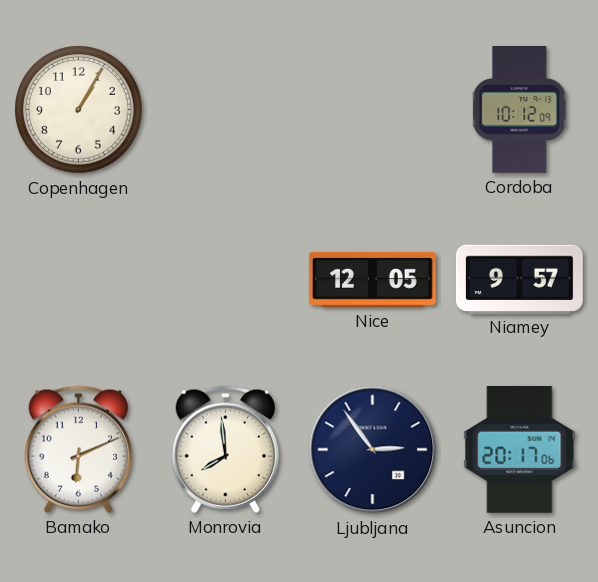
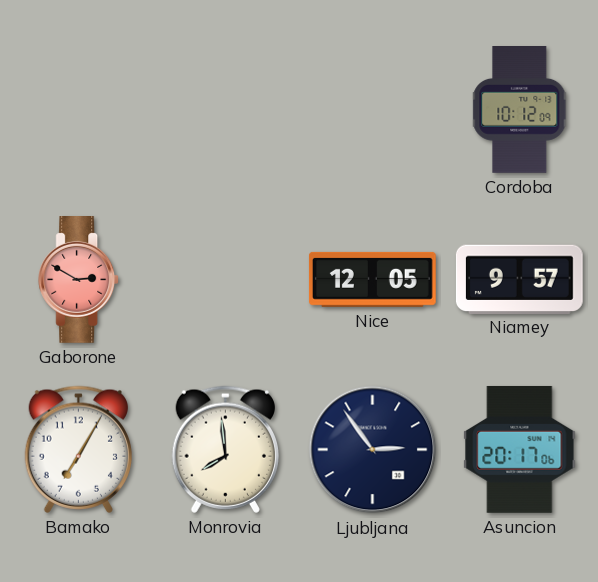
Copenhagen: 1:05 -> none
Gaborone: none -> 2:50
Bamako: 6:11 -> 7:05
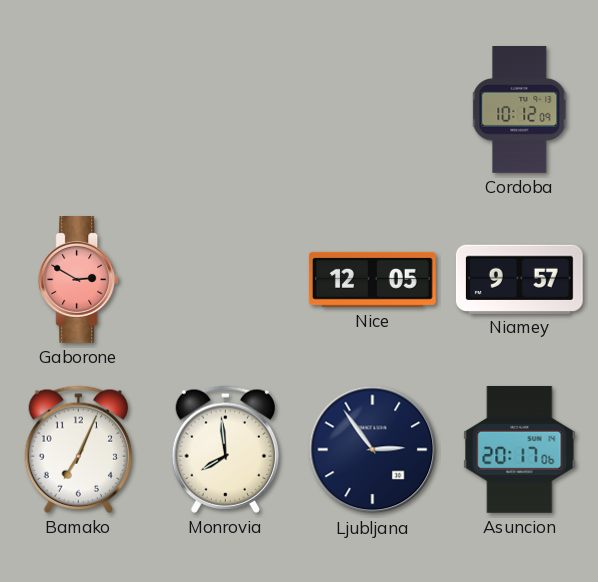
Bamako: 7:05 -> 7:04
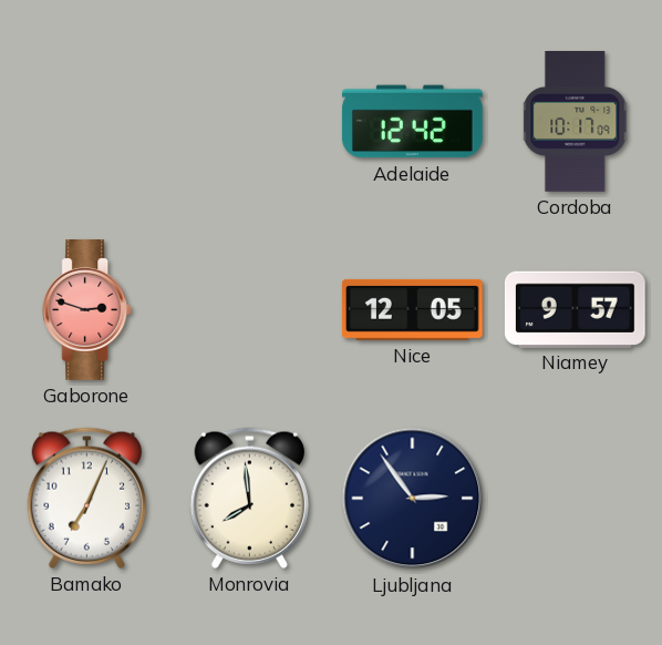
Adelaide: none -> 12:42
Cordoba: 10:12 -> 10:17
Gaborone: 2:50 -> 2:48
Asuncion: 20:17 -> none
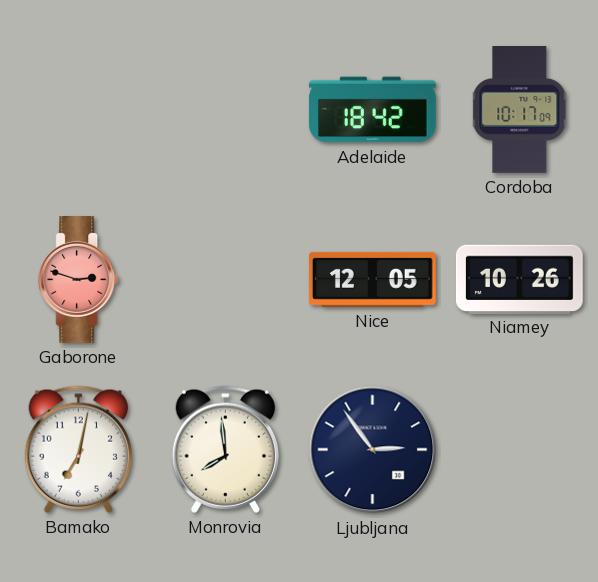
Adelaide: 12:42 -> 18:42
Niamey: 9:57 -> 10:26
Bamako: 7:04 -> 7:02
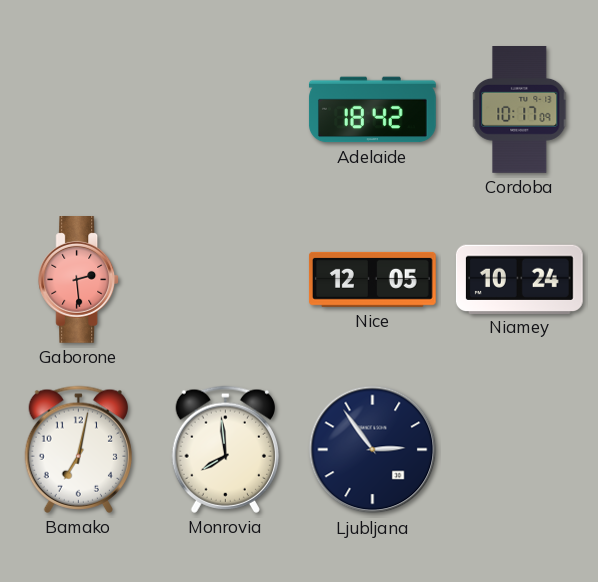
Gaborone: 2:48 -> 2:29
Niamey: 10:26 -> 10:24
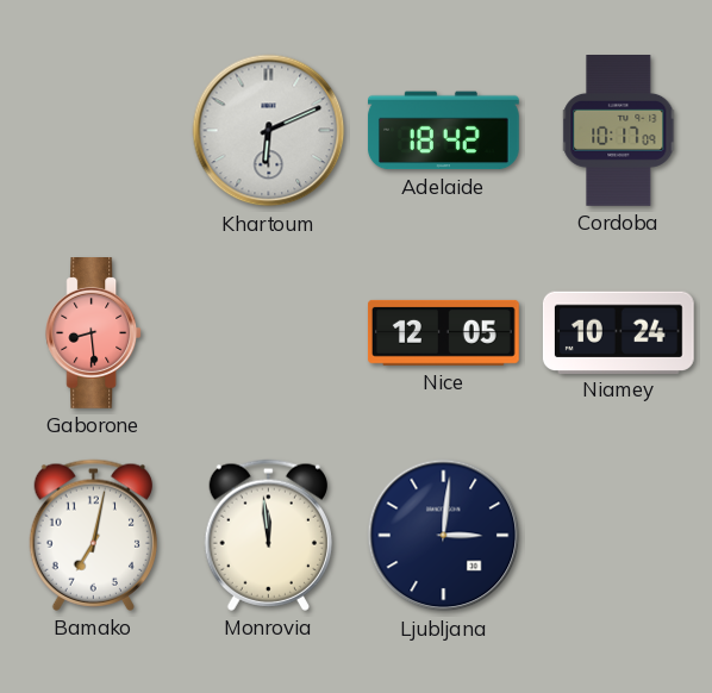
Khartoum: none -> 6:11
Gaborone: 2:29 -> 8:29
Monrovia: 7:59 -> 11:59
Ljubljana: 2:54 -> 3:01
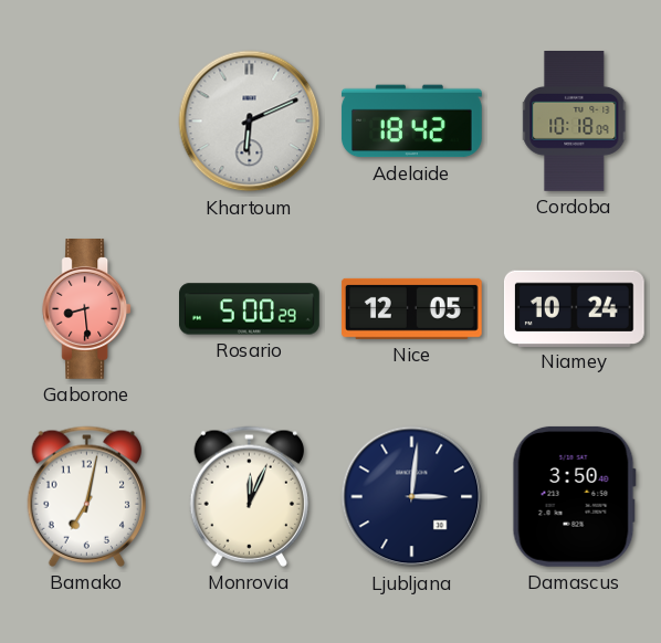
Cordoba: 10:17 -> 10:18
Rosario: none -> 5:00
Monrovia: 11:59 -> 12:04
Damascus: none -> 3:50
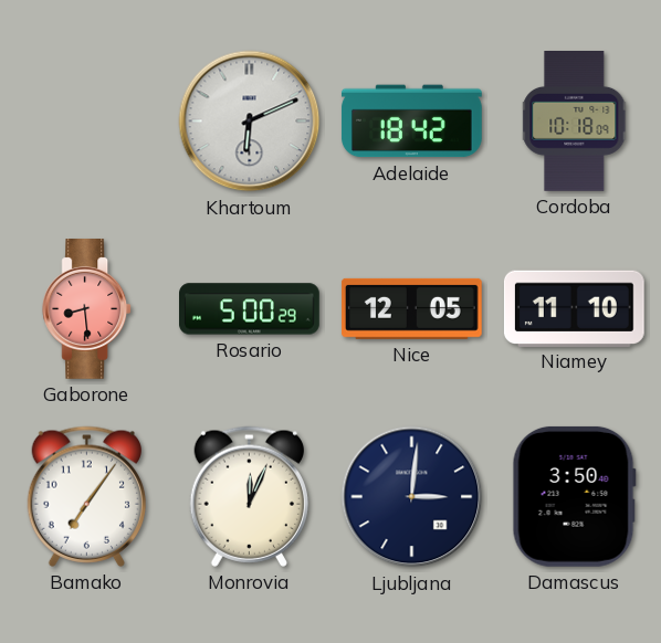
Niamey: 10:24 -> 11:10
Bamako: 7:02 -> 7:06
